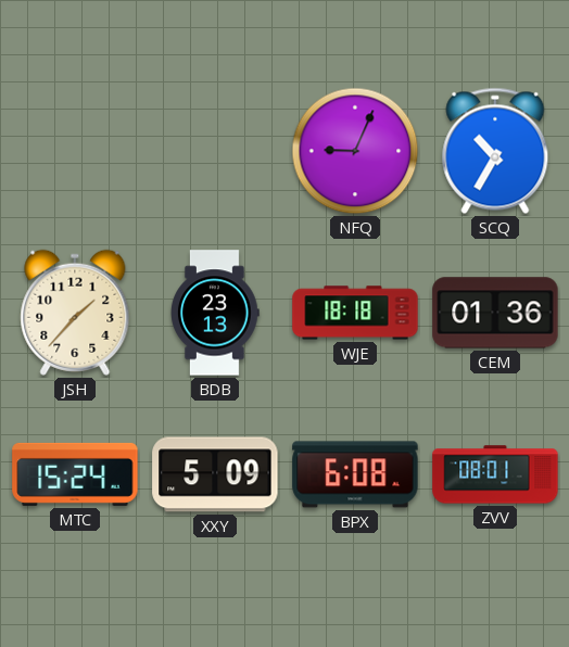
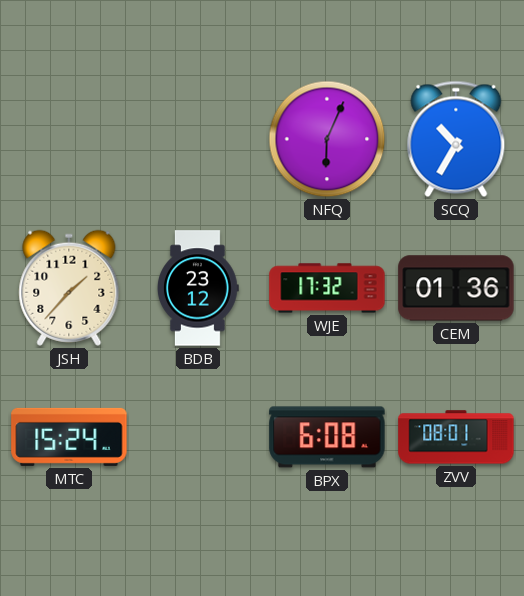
NFQ: 9:04 -> 6:04
BDB: 23:13 -> 23:12
WJE: 18:18 -> 17:32
XXY: 5:09 -> none
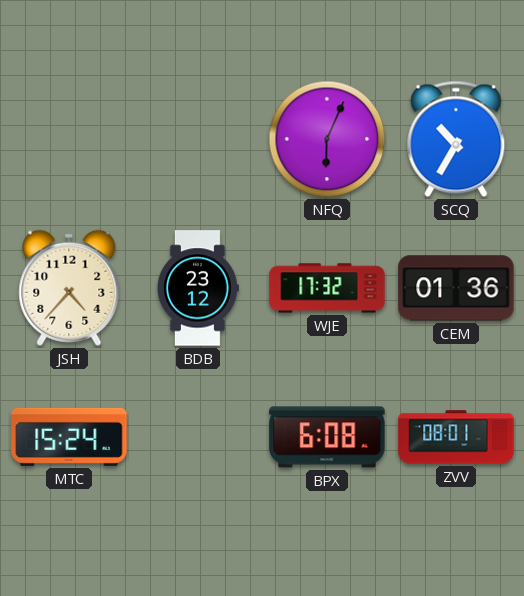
JSH: 1:37 -> 4:37
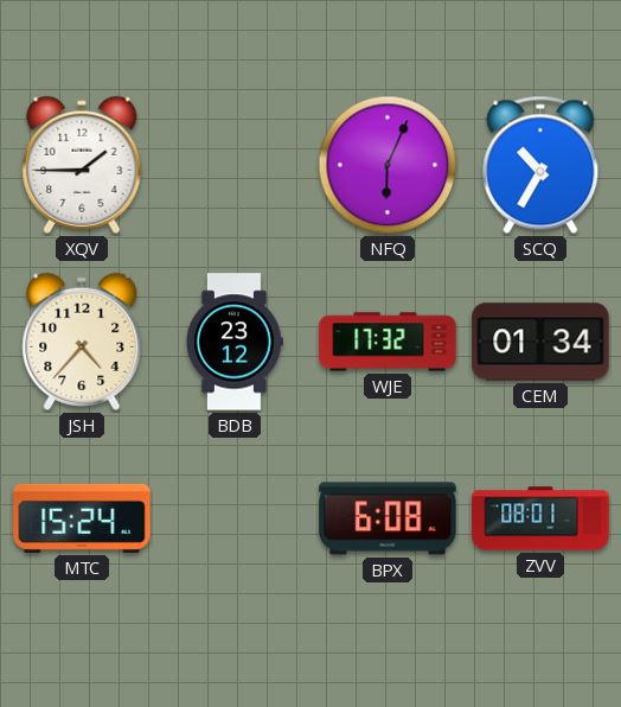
XQV: none -> 1:45
CEM: 01:36 -> 01:34
